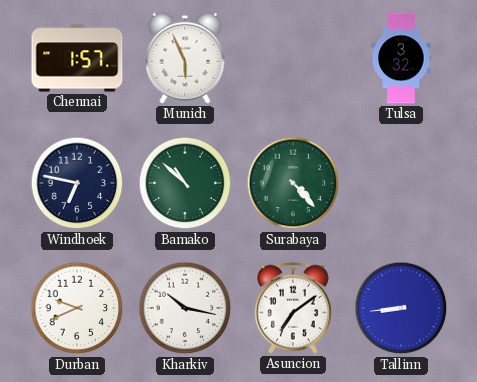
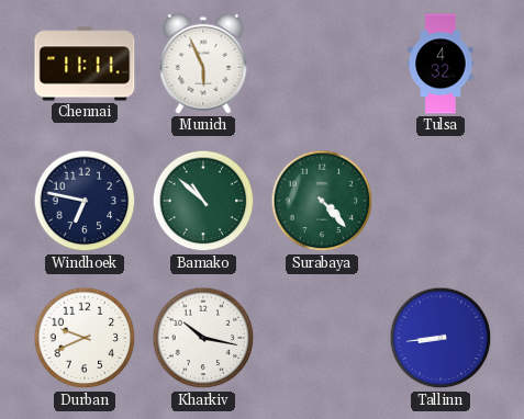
Chennai: 1:57 -> 11:11
Tulsa: 3:32 -> 4:32
Asuncion: 7:09 -> none
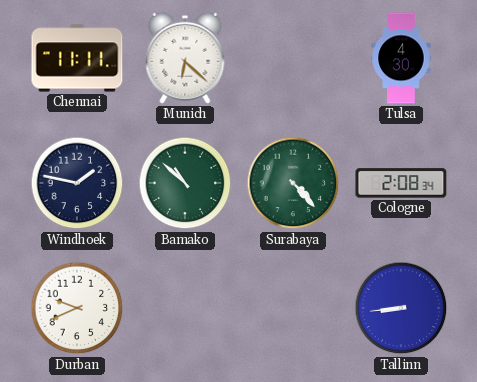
Munich: 5:56 -> 6:22
Tulsa: 4:32 -> 4:30
Windhoek: 6:47 -> 1:47
Cologne: none -> 2:08
Kharkiv: 10:17 -> none
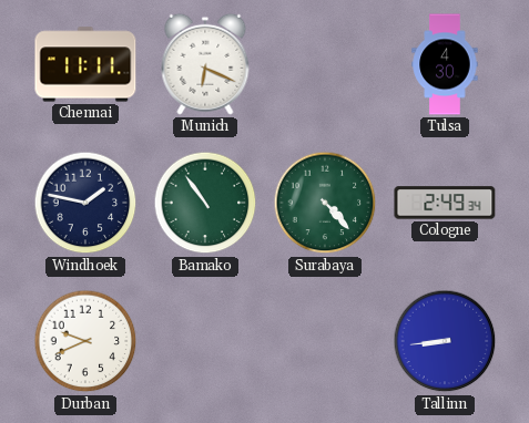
Munich: 6:22 -> 6:19
Bamako: 10:52 -> 10:54
Cologne: 2:08 -> 2:49
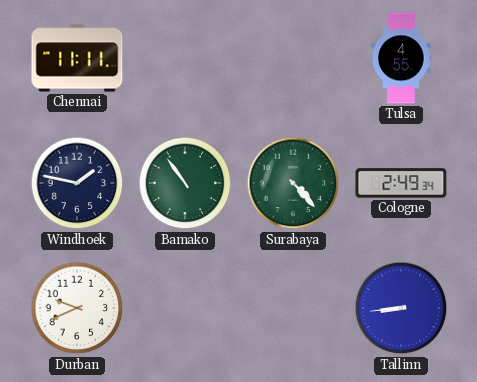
Munich: 6:19 -> none
Tulsa: 4:30 -> 4:55
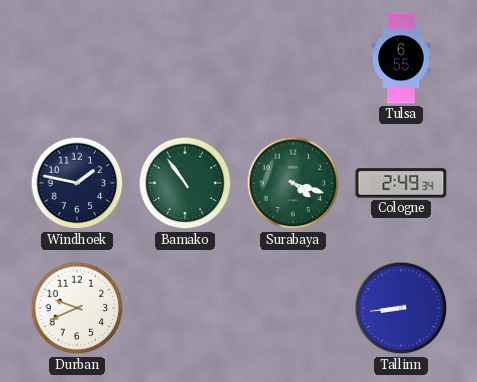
Chennai: 11:11 -> none
Tulsa: 4:55 -> 6:55
Surabaya: 4:23 -> 4:18
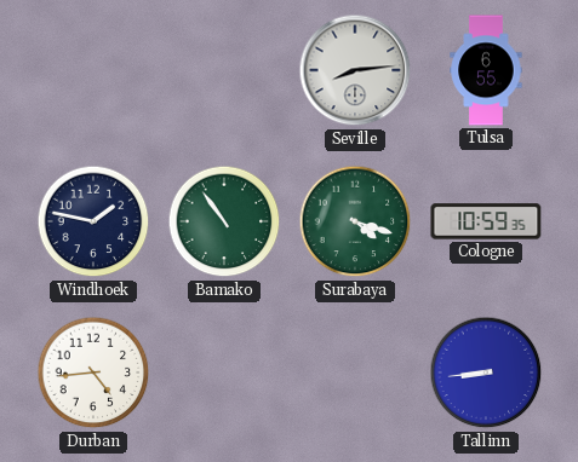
Seville: none -> 8:14
Cologne: 2:49 -> 10:59
Durban: 9:41 -> 4:44
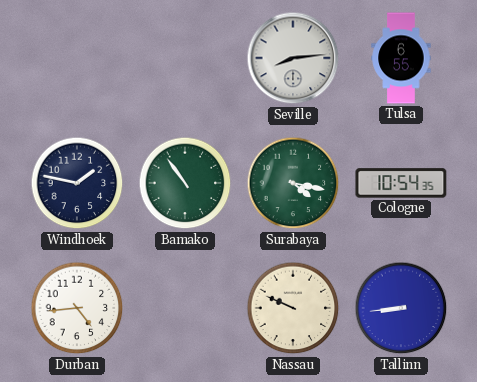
Surabaya: 4:18 -> 4:17
Cologne: 10:59 -> 10:54
Nassau: none -> 9:49
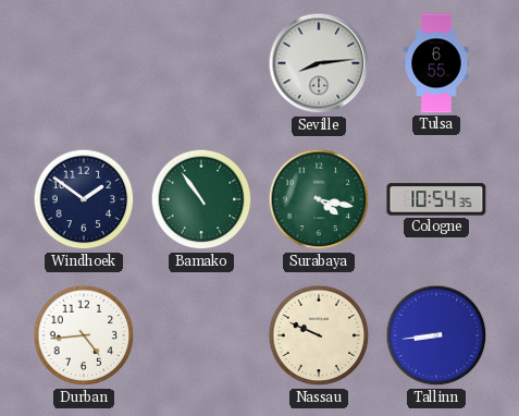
Windhoek: 1:47 -> 1:51
